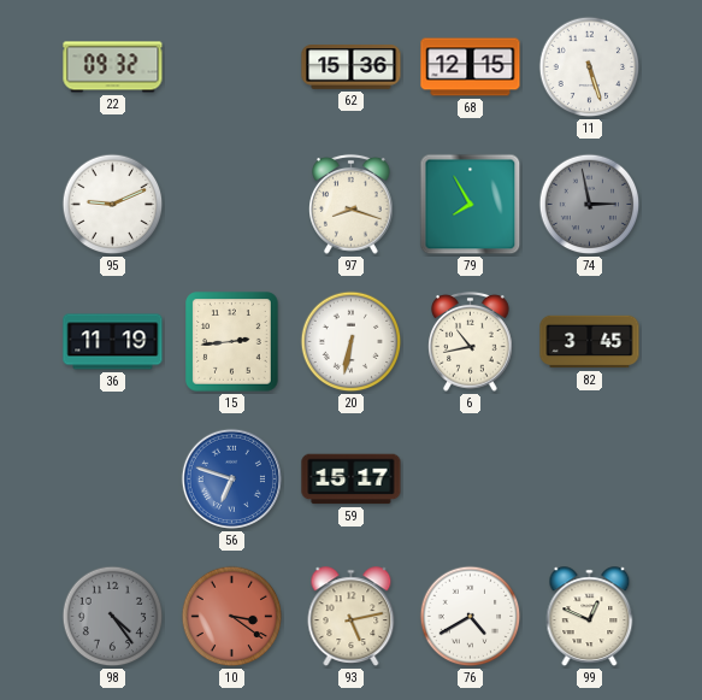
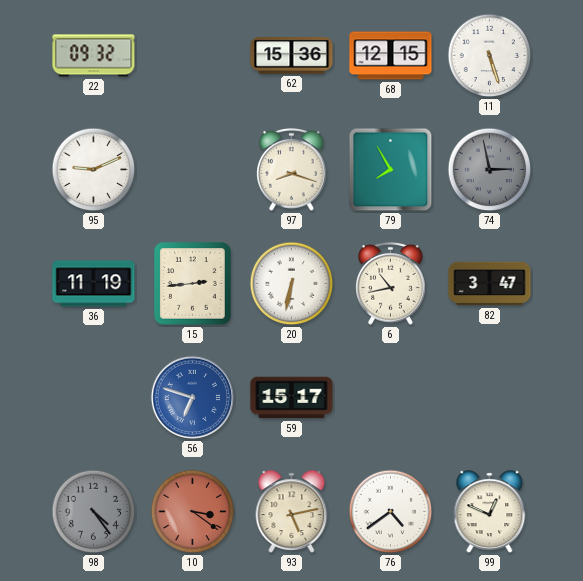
82: 3:45 -> 3:47
76: 4:40 -> 4:39
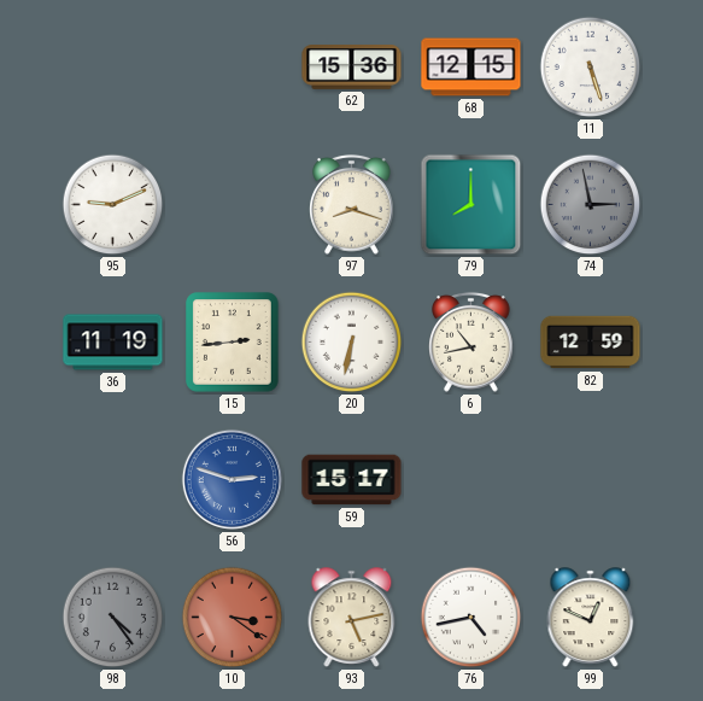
22: 09:32 -> none
79: 7:55 -> 8:00
82: 3:47 -> 12:59
56: 6:48 -> 2:48
76: 4:39 -> 4:43
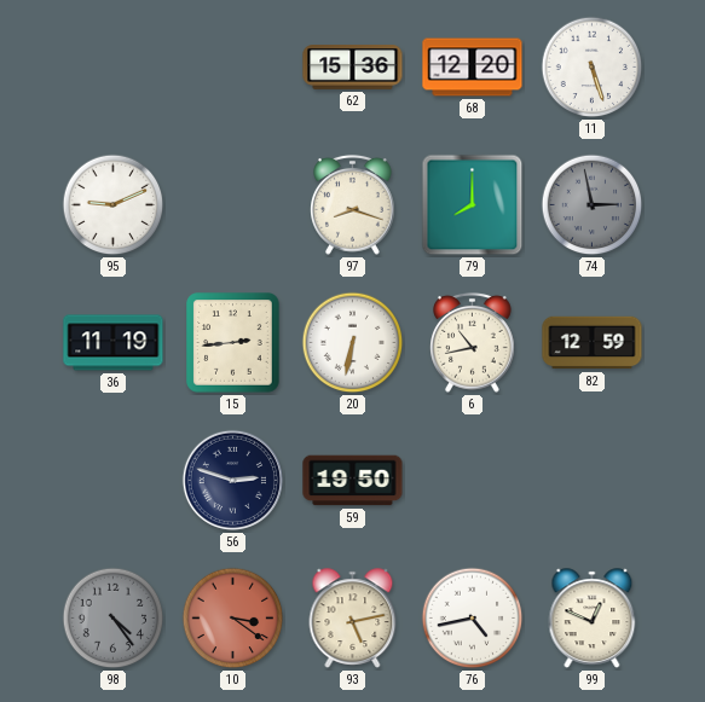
68: 12:15 -> 12:20
56 dial: blue -> navy
59: 15:17 -> 19:50
